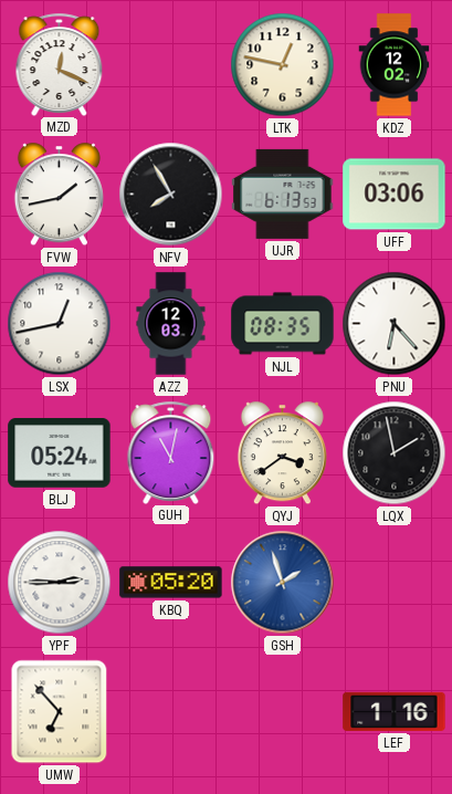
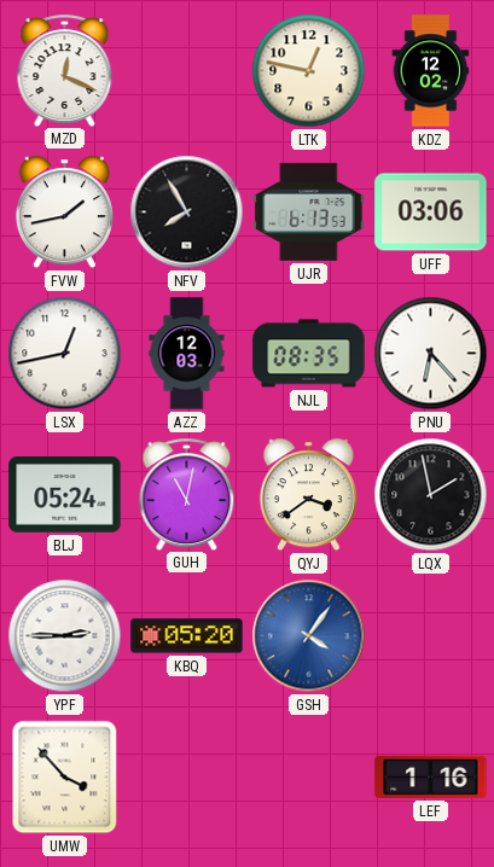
GSH: 1:57 -> 4:06
UMW: 6:53 -> 3:53
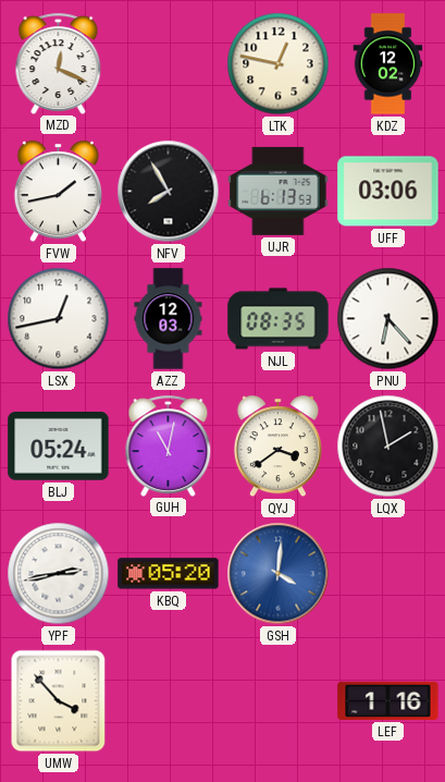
YPF: 2:45 -> 2:43
GSH: 4:06 -> 4:01
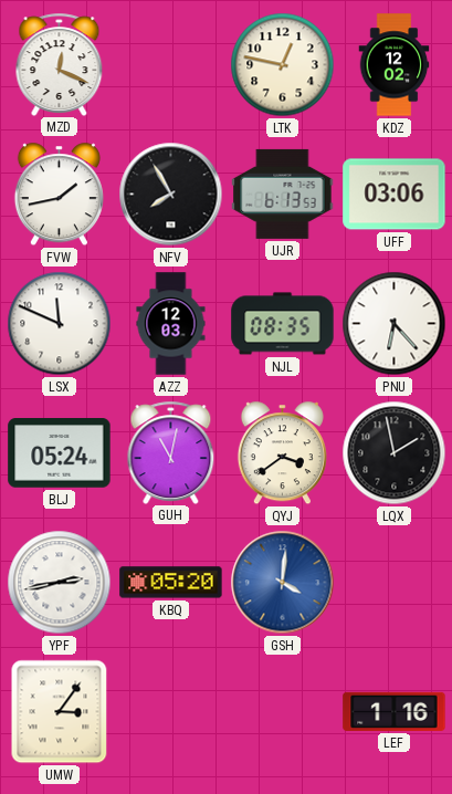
LSX: 12:43 -> 11:49
UMW: 3:53 -> 3:06
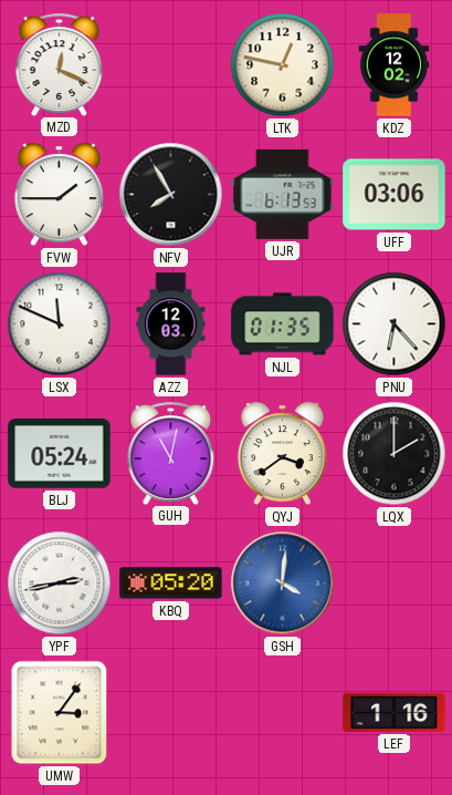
FVW: 1:43 -> 1:45
NJL: 08:35 -> 01:35
LQX: 1:58 -> 2:00
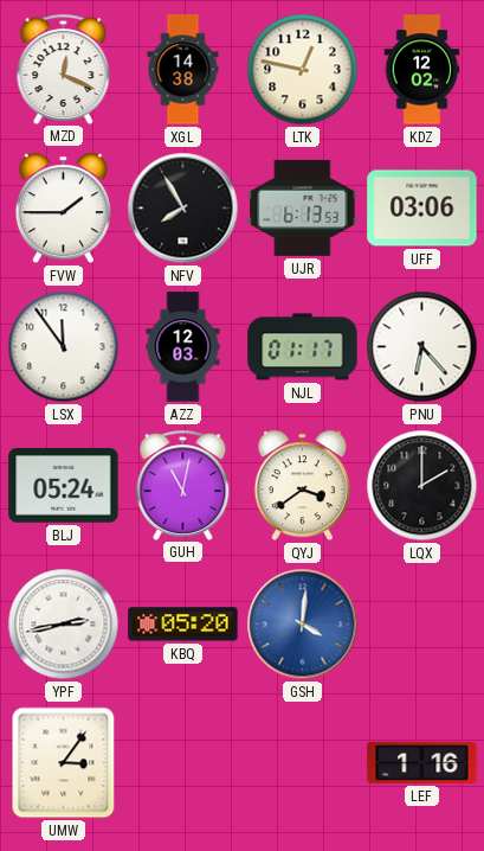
XGL: none -> 14:38
LSX: 11:49 -> 11:54
NJL: 01:35 -> 01:17
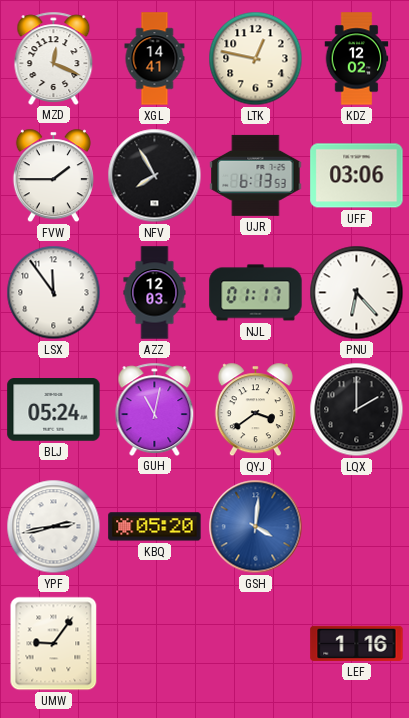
XGL: 14:38 -> 14:41
UMW: 3:06 -> 9:06
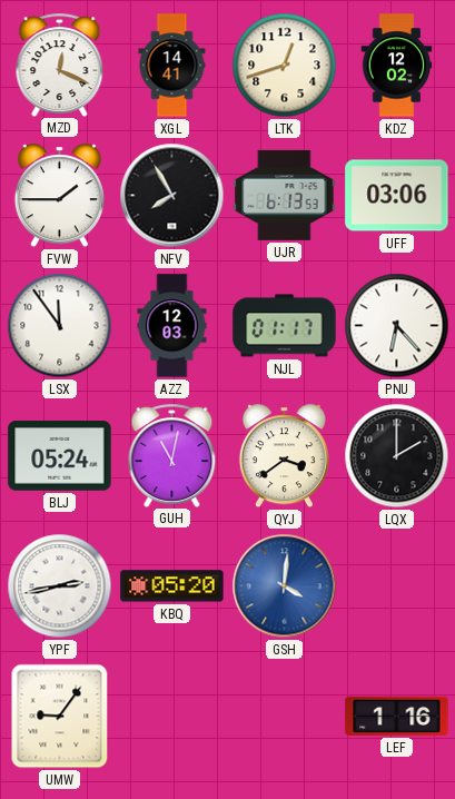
LTK: 12:47 -> 12:42
